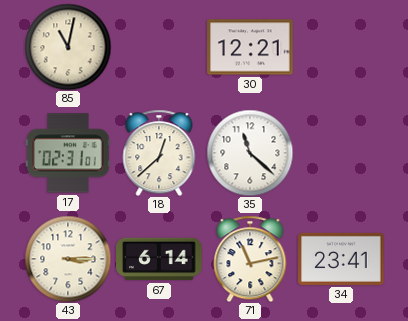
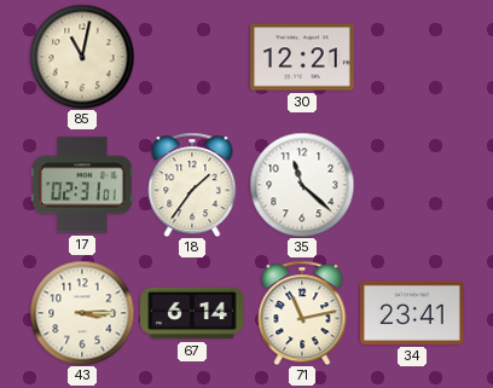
18: 12:38 -> 1:36
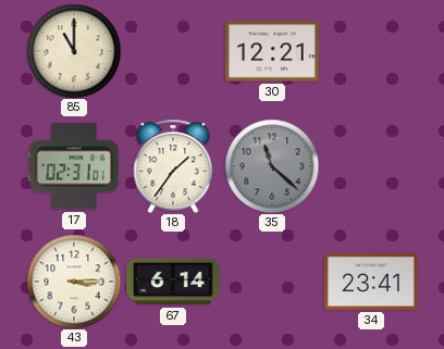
85: 11:02 -> 11:00
35 dial: white -> grey
71: 11:13 -> none
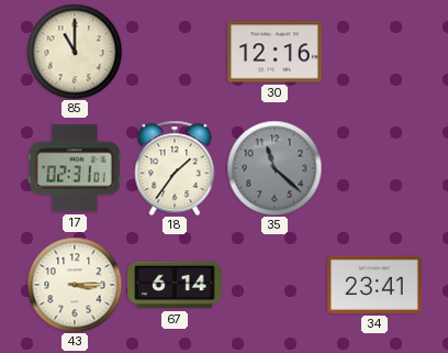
30: 12:21 -> 12:16
